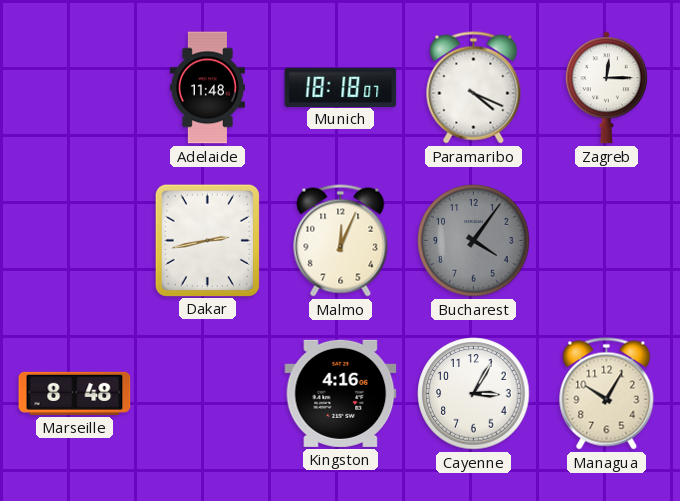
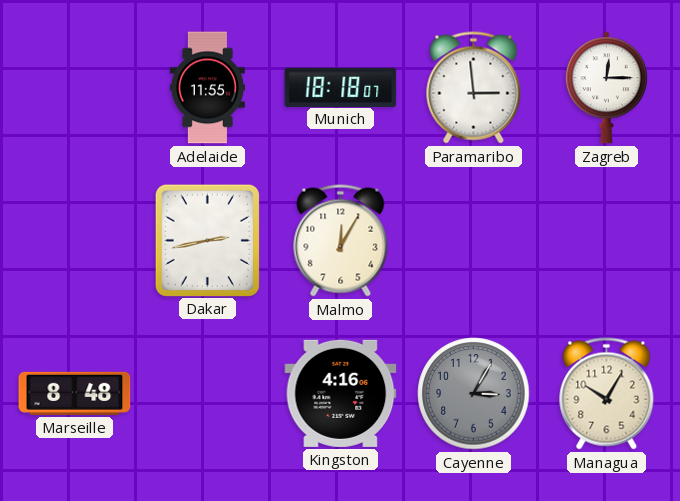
Adelaide: 11:48 -> 11:55
Paramaribo: 4:19 -> 2:59
Malmo: 12:04 -> 12:05
Bucharest: 4:06 -> none
Cayenne dial: white -> grey
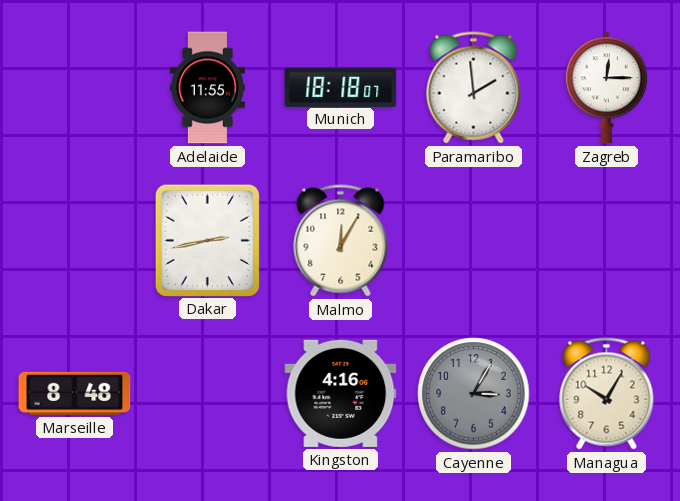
Paramaribo: 2:59 -> 1:59
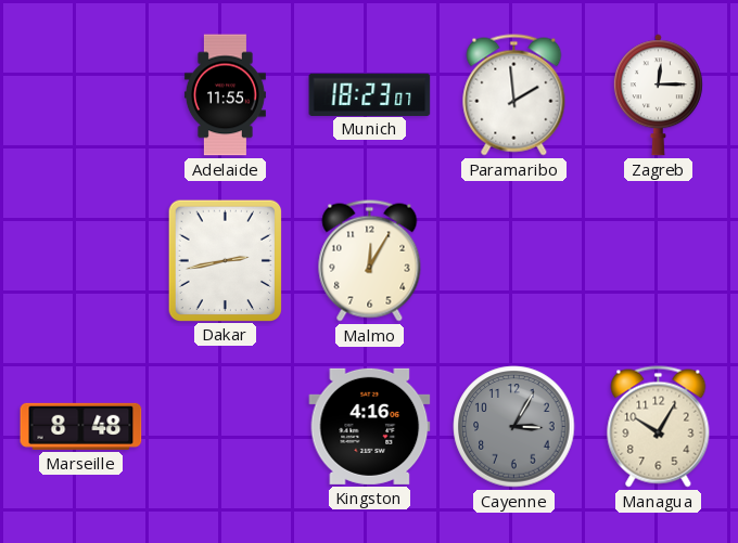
Munich: 18:18 -> 18:23
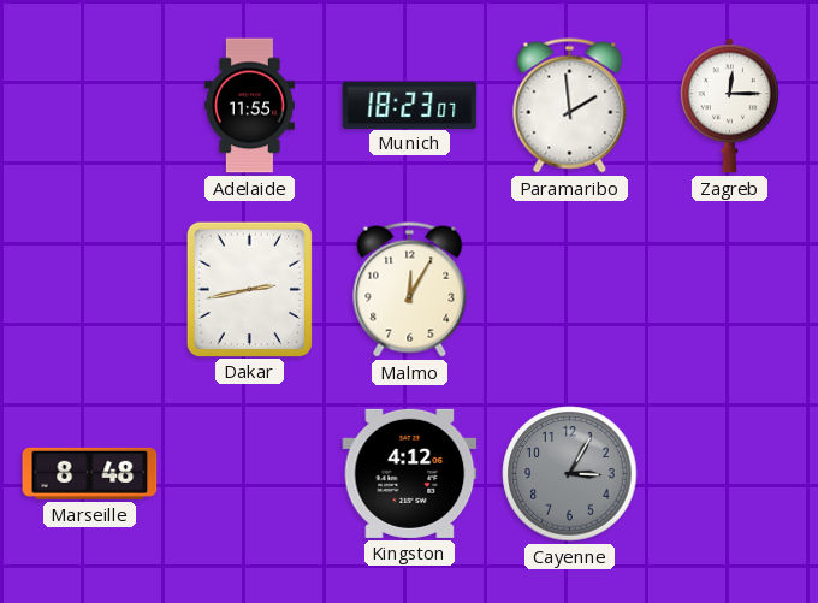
Kingston: 4:16 -> 4:12
Managua: 10:05 -> none
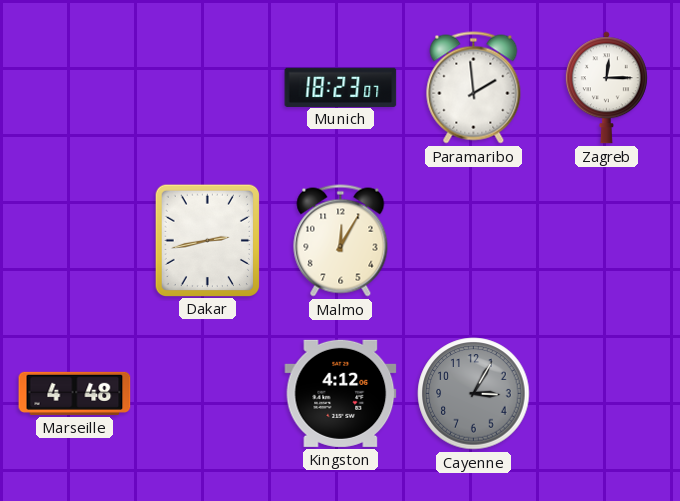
Adelaide: 11:55 -> none
Marseille: 8:48 -> 4:48
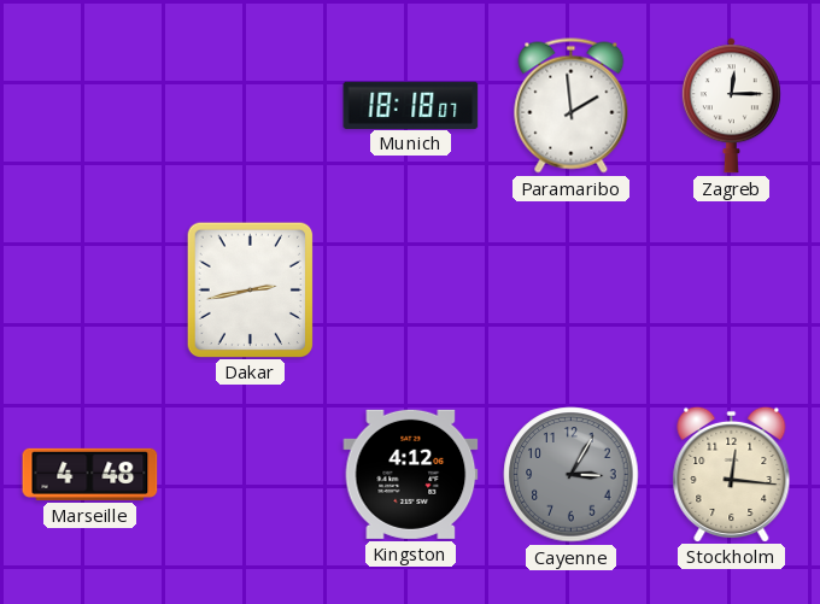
Munich: 18:23 -> 18:18
Malmo: 12:05 -> none
Stockholm: none -> 12:16
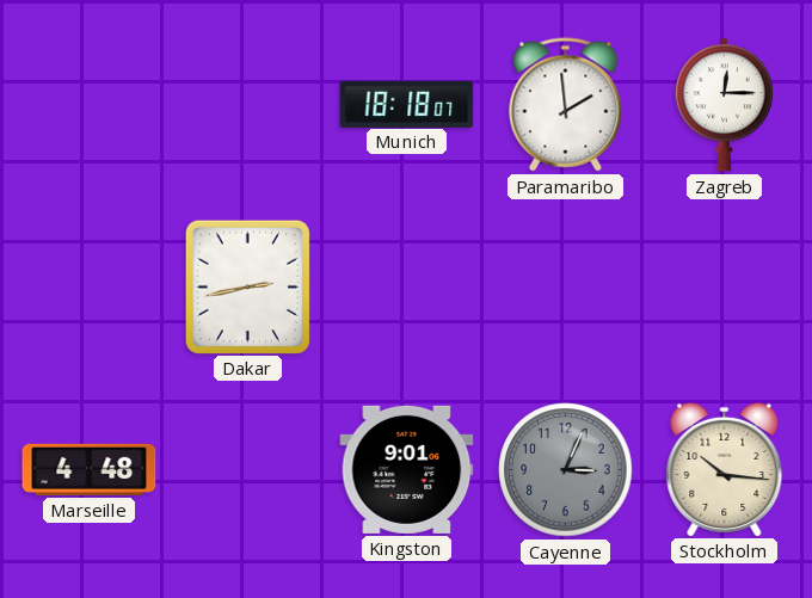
Kingston: 4:12 -> 9:01
Cayenne: 3:05 -> 3:04
Stockholm: 12:16 -> 10:16
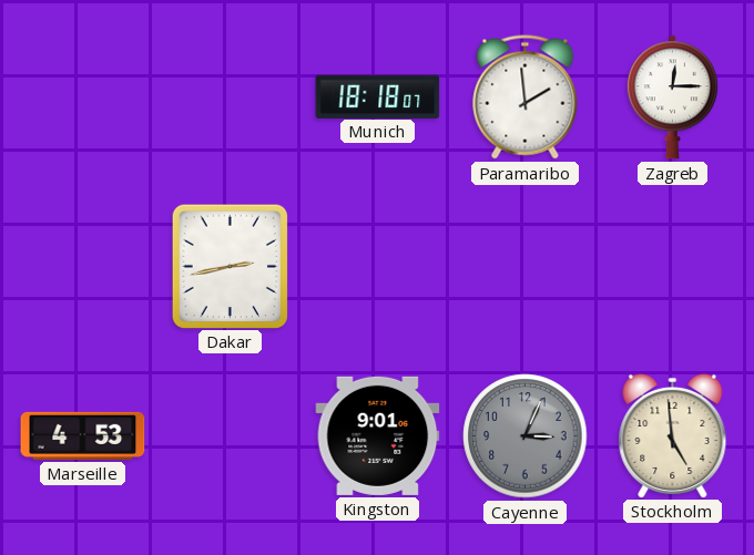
Marseille: 4:48 -> 4:53
Stockholm: 10:16 -> 4:59
